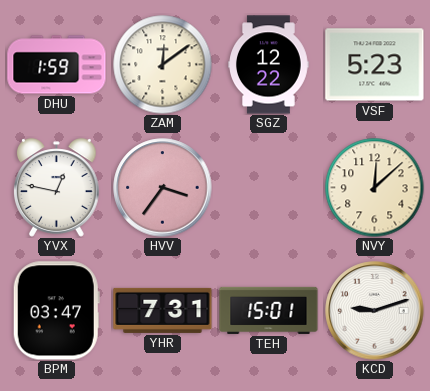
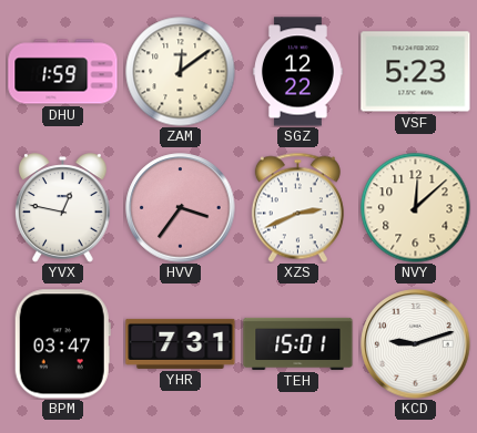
XZS: none -> 2:41
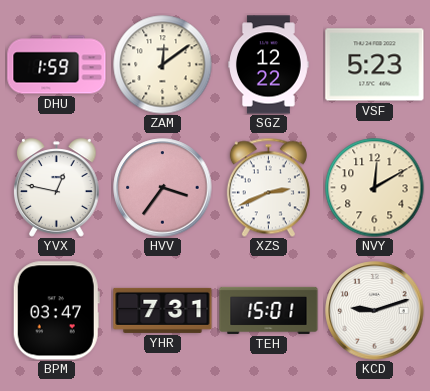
NVY: 12:08 -> 12:10
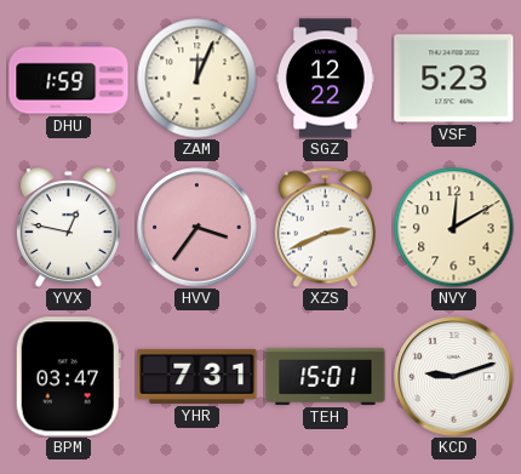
ZAM: 12:09 -> 12:04
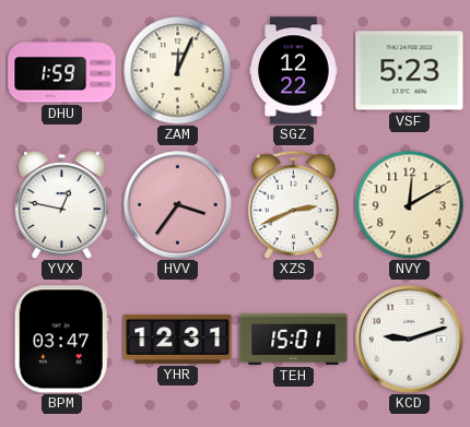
YHR: 7:31 -> 12:31
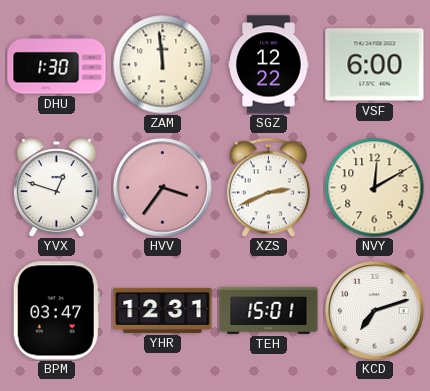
DHU: 1:59 -> 1:30
ZAM: 12:04 -> 11:59
VSF: 5:23 -> 6:00
YVX: 12:47 -> 12:48
KCD: 9:12 -> 7:12
